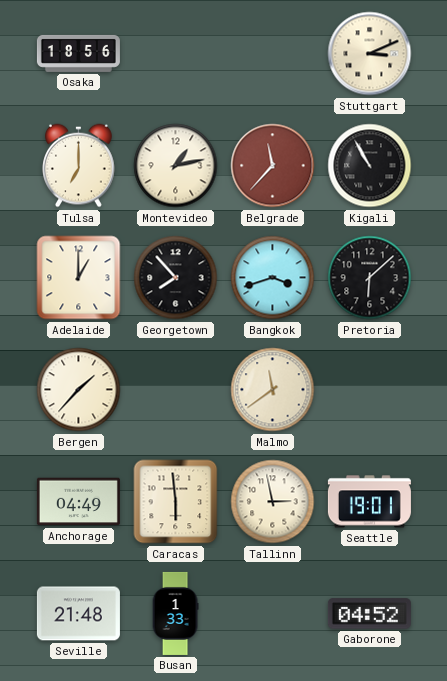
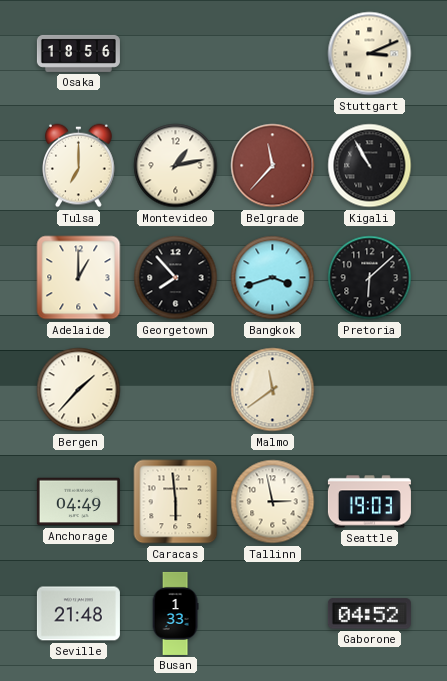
Seattle: 19:01 -> 19:03
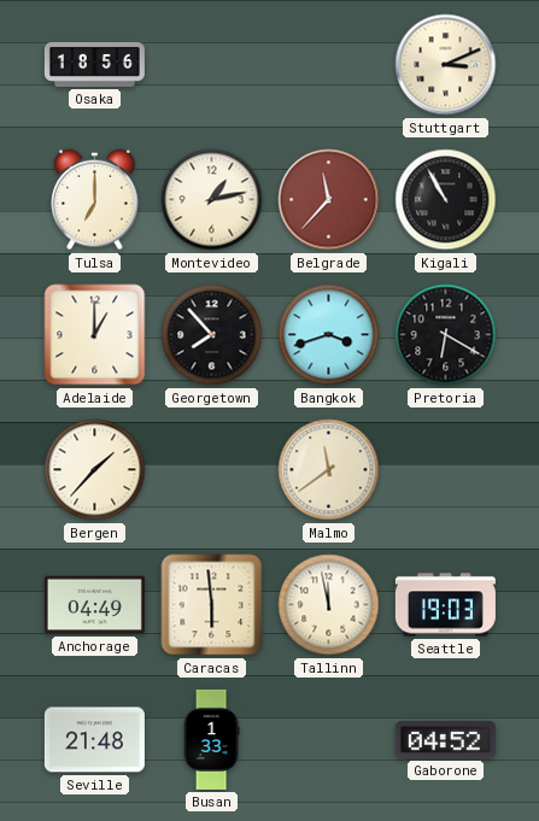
Pretoria: 6:08 -> 6:20
Tallinn: 2:58 -> 11:58
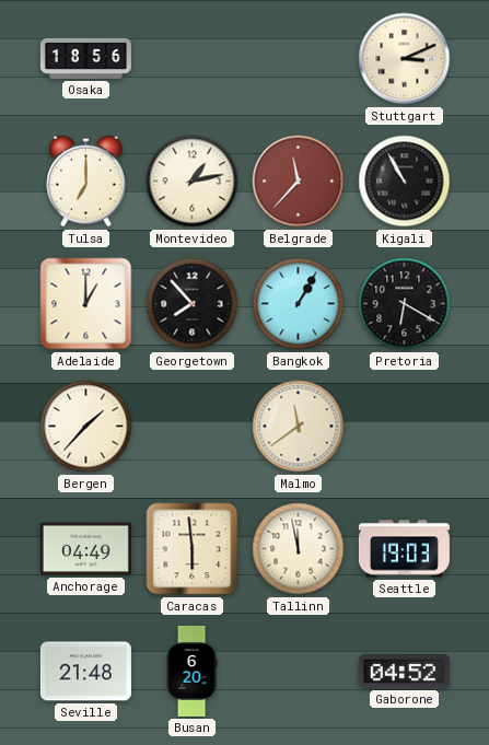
Bangkok: 3:42 -> 1:05
Busan: 1:33 -> 6:20
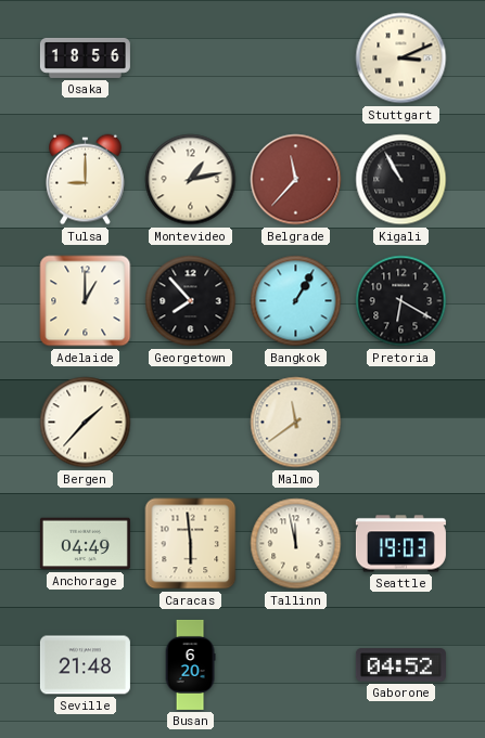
Tulsa: 7:00 -> 9:00
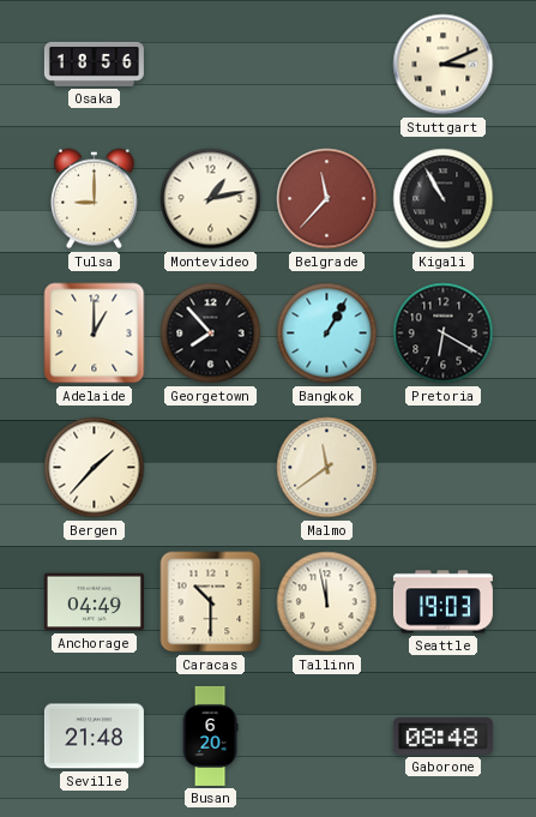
Caracas: 5:59 -> 10:30
Gaborone: 04:52 -> 08:48
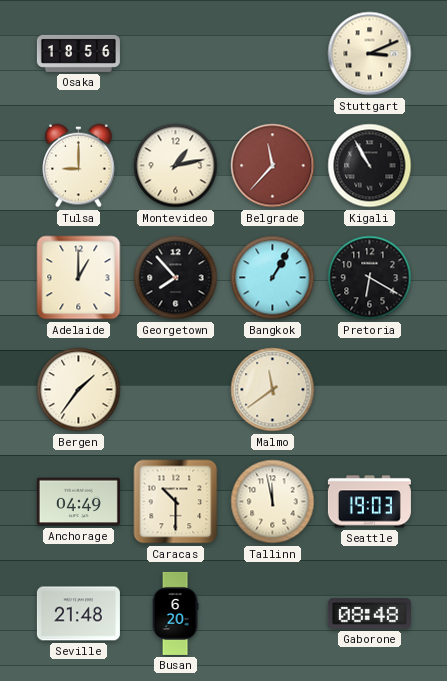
Bergen: 1:37 -> 1:36
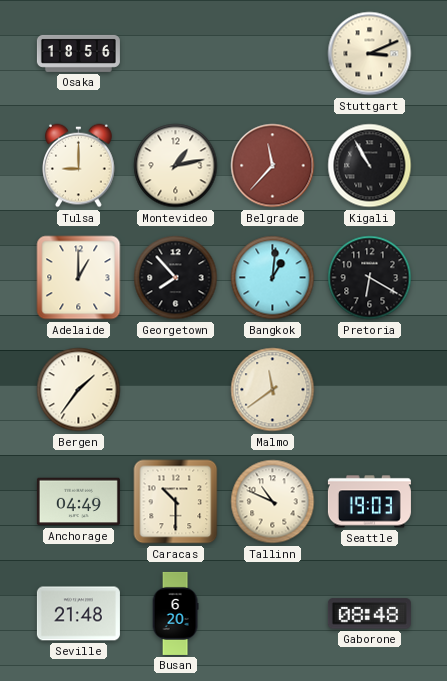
Bangkok: 1:05 -> 1:01
Tallinn: 11:58 -> 10:49
